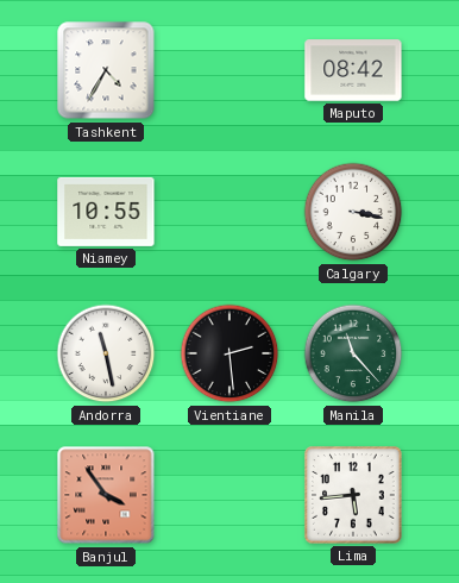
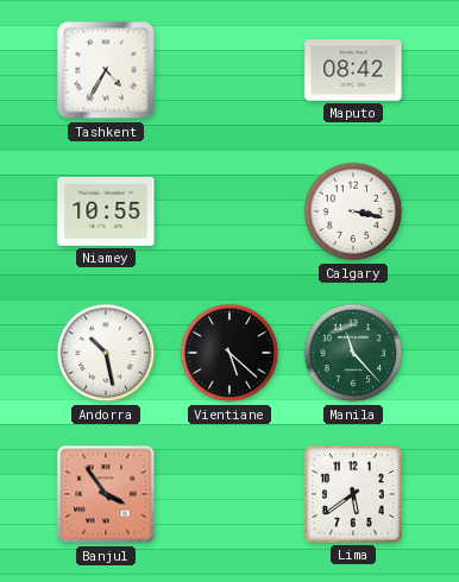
Andorra: 11:28 -> 10:28
Vientiane: 2:29 -> 5:22
Lima: 5:44 -> 5:39
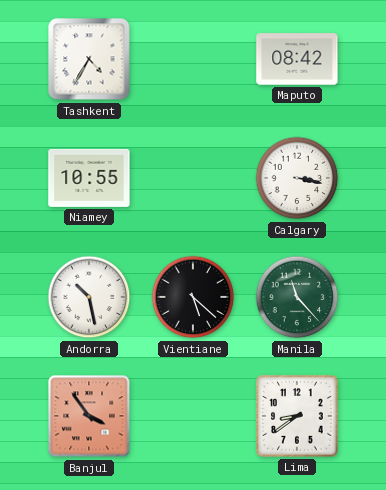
Lima: 5:39 -> 8:39
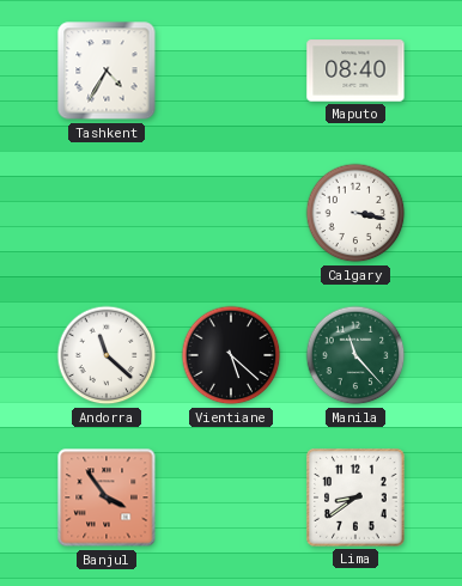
Maputo: 08:42 -> 08:40
Niamey: 10:55 -> none
Andorra: 10:28 -> 11:22
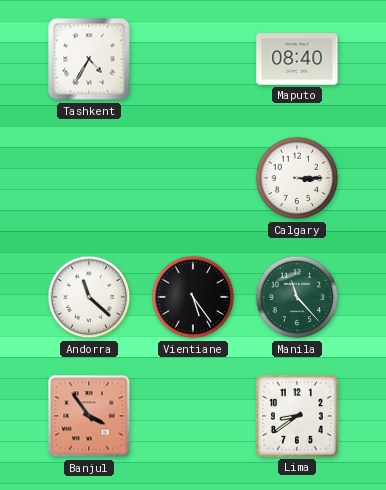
Calgary: 3:17 -> 3:15
Vientiane: 5:22 -> 5:24
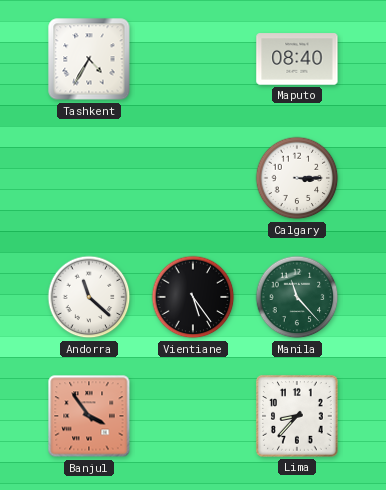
Lima: 8:39 -> 8:37
